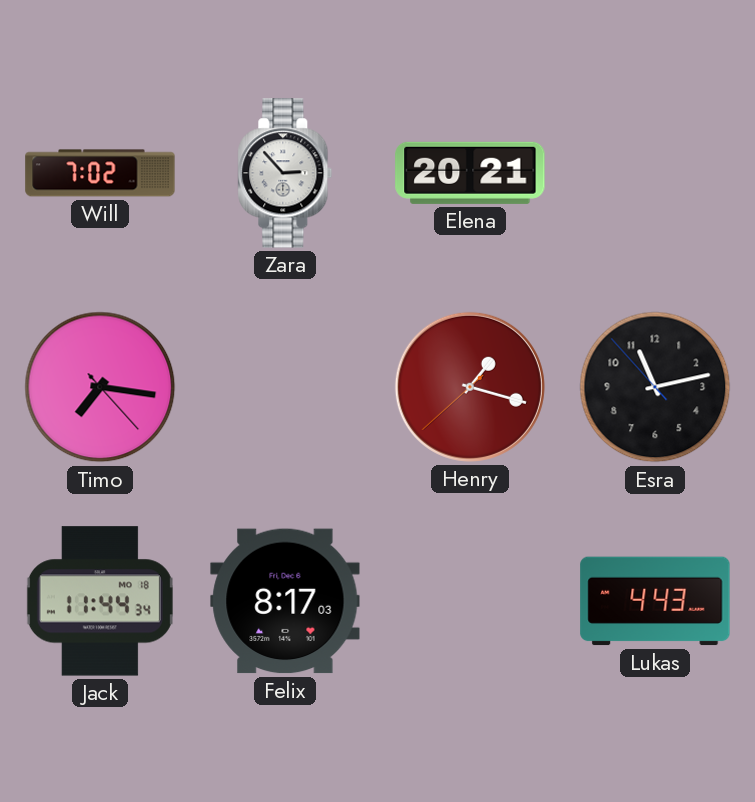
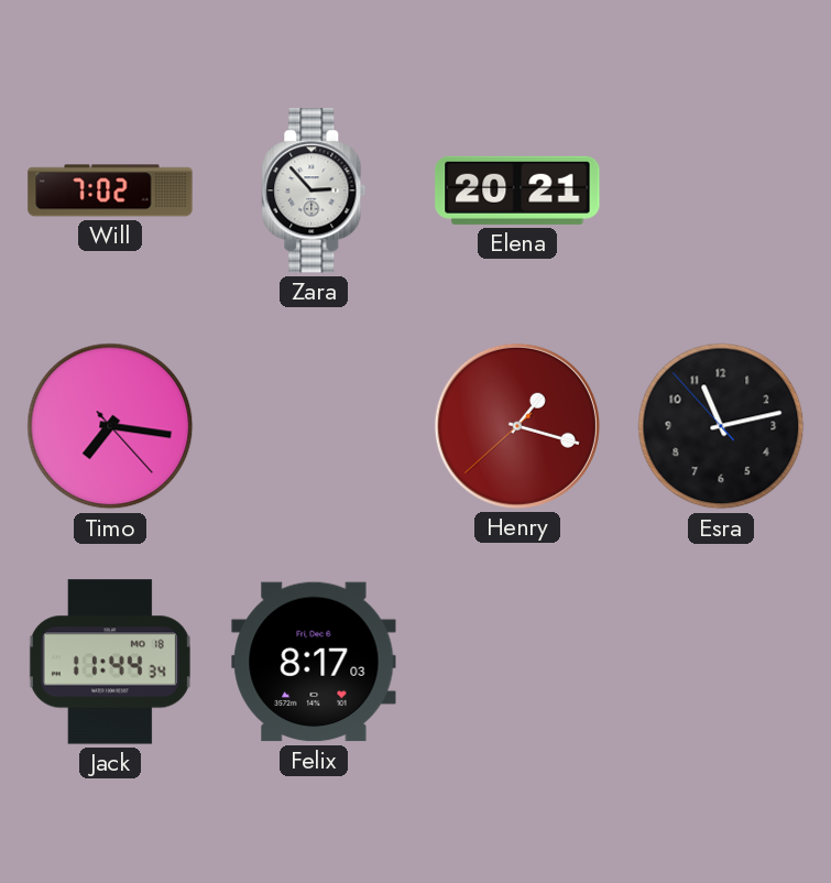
Lukas: 4:43 -> none
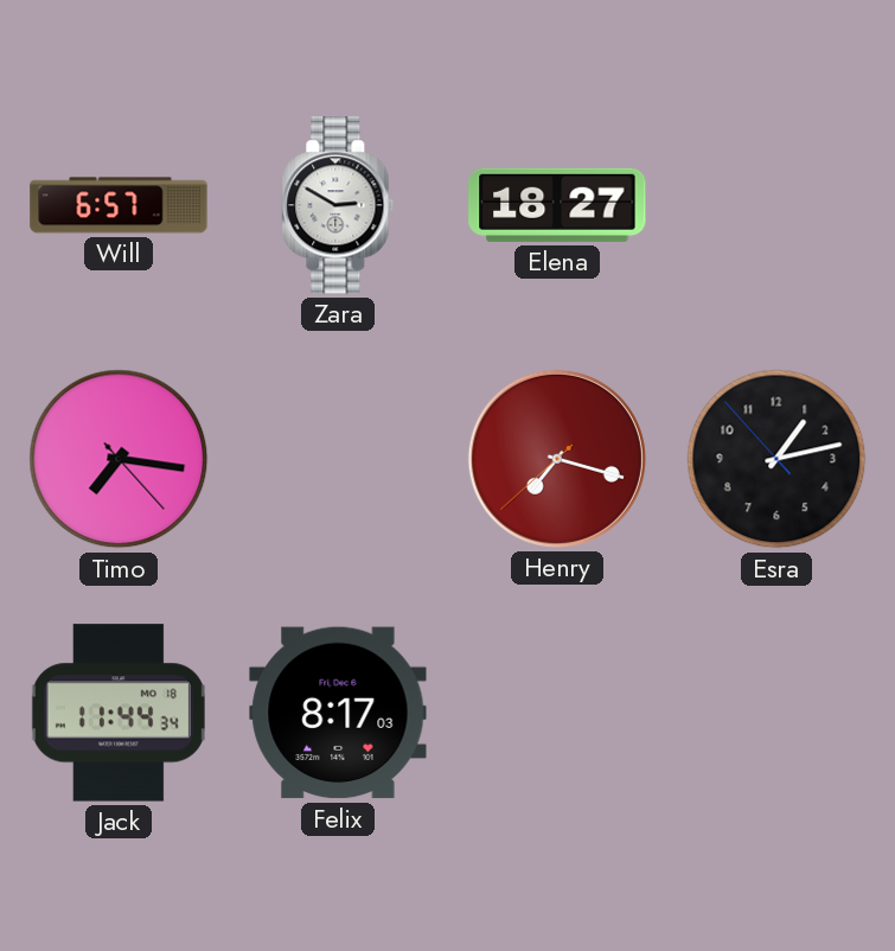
Will: 7:02 -> 6:57
Zara: 2:53 -> 2:50
Elena: 20:21 -> 18:27
Henry: 1:17 -> 7:17
Esra: 11:12 -> 1:12
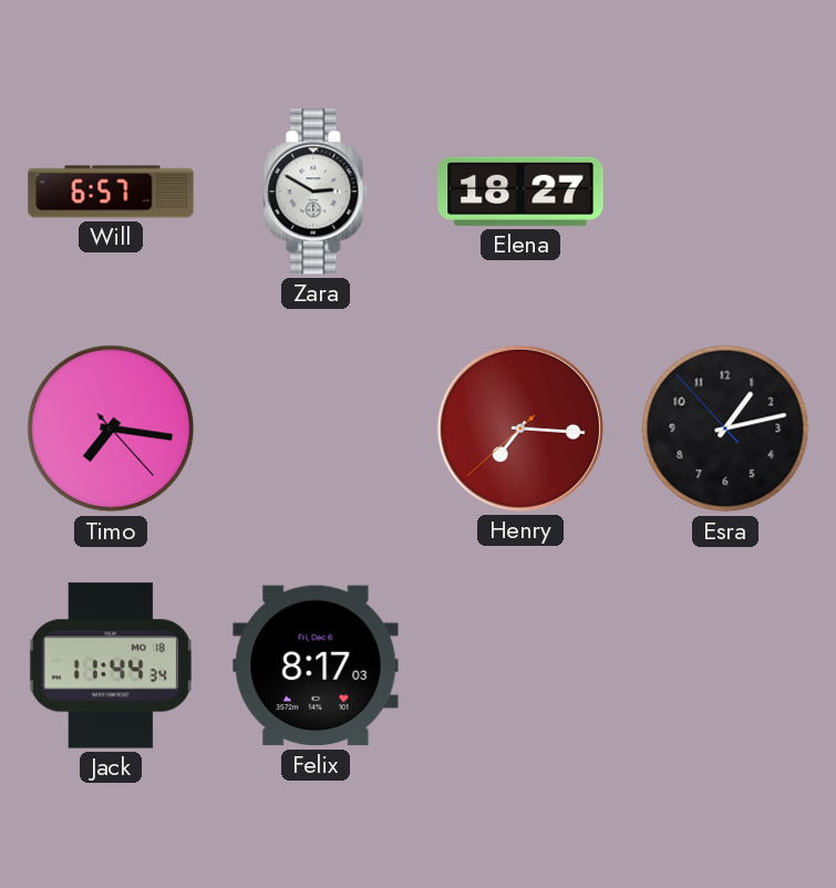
Henry: 7:17 -> 7:15
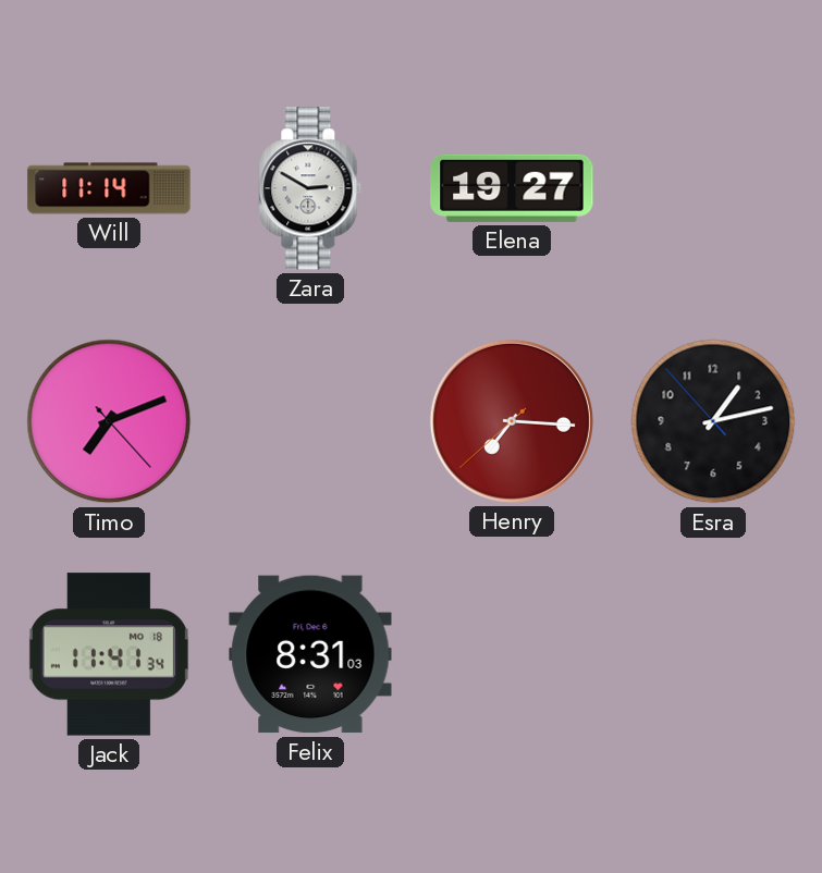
Will: 6:57 -> 11:14
Elena: 18:27 -> 19:27
Timo: 7:16 -> 7:11
Jack: 11:44 -> 11:41
Felix: 8:17 -> 8:31
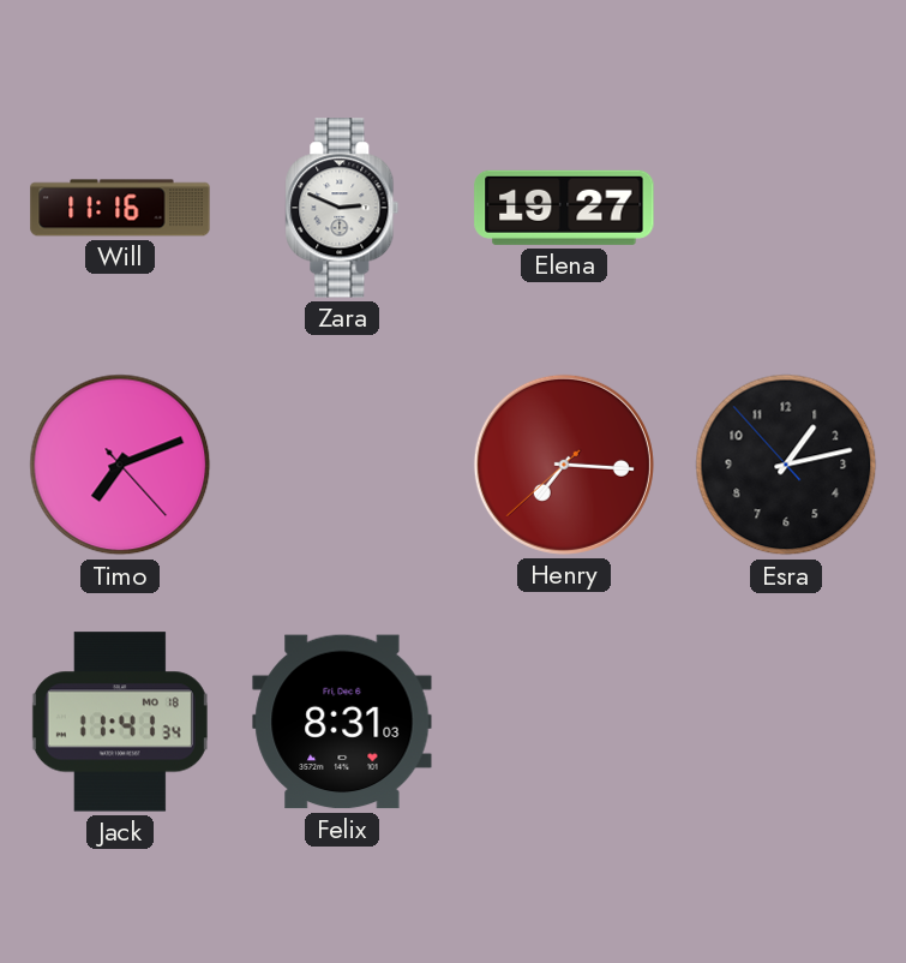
Will: 11:14 -> 11:16
Zara: 2:50 -> 2:49
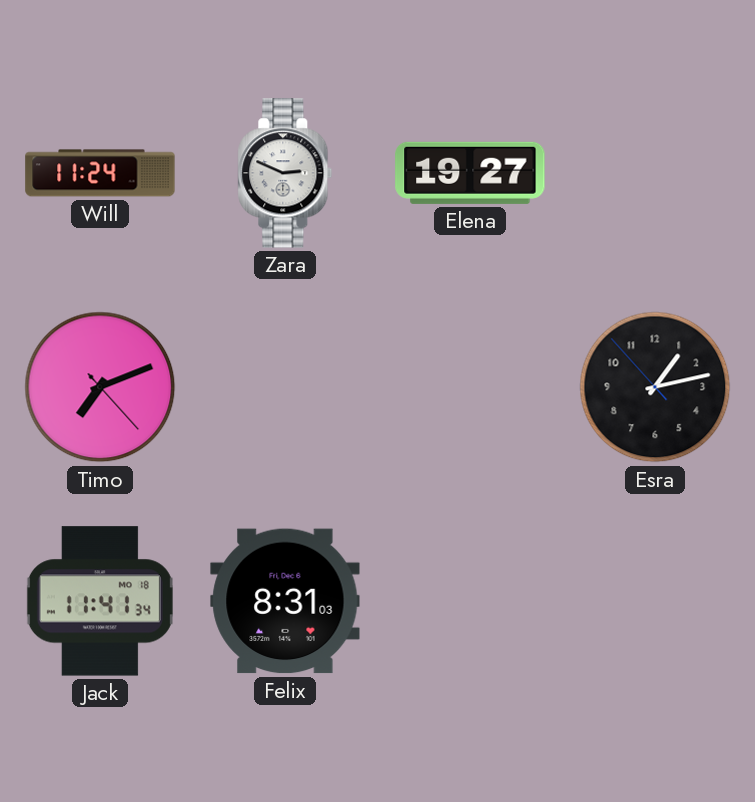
Will: 11:16 -> 11:24
Henry: 7:15 -> none
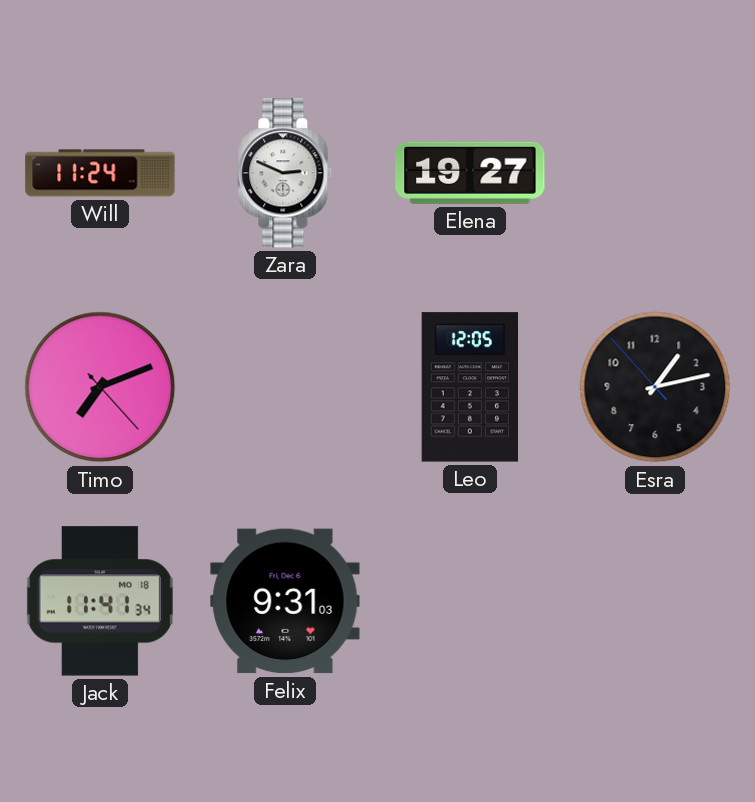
Leo: none -> 12:05
Felix: 8:31 -> 9:31
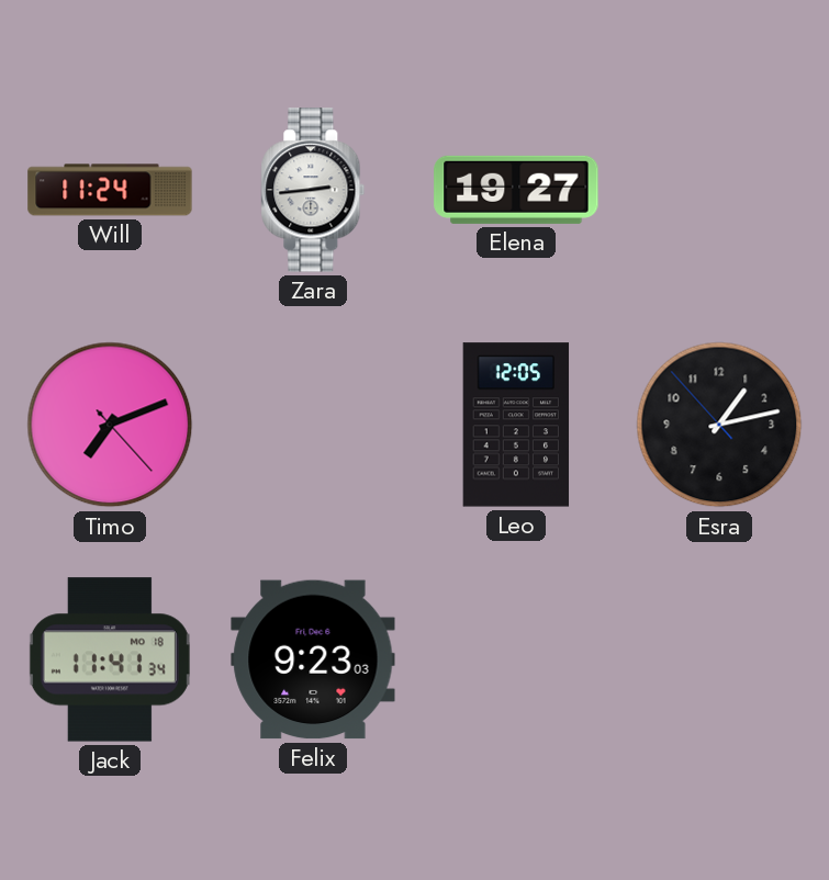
Zara: 2:49 -> 2:44
Felix: 9:31 -> 9:23
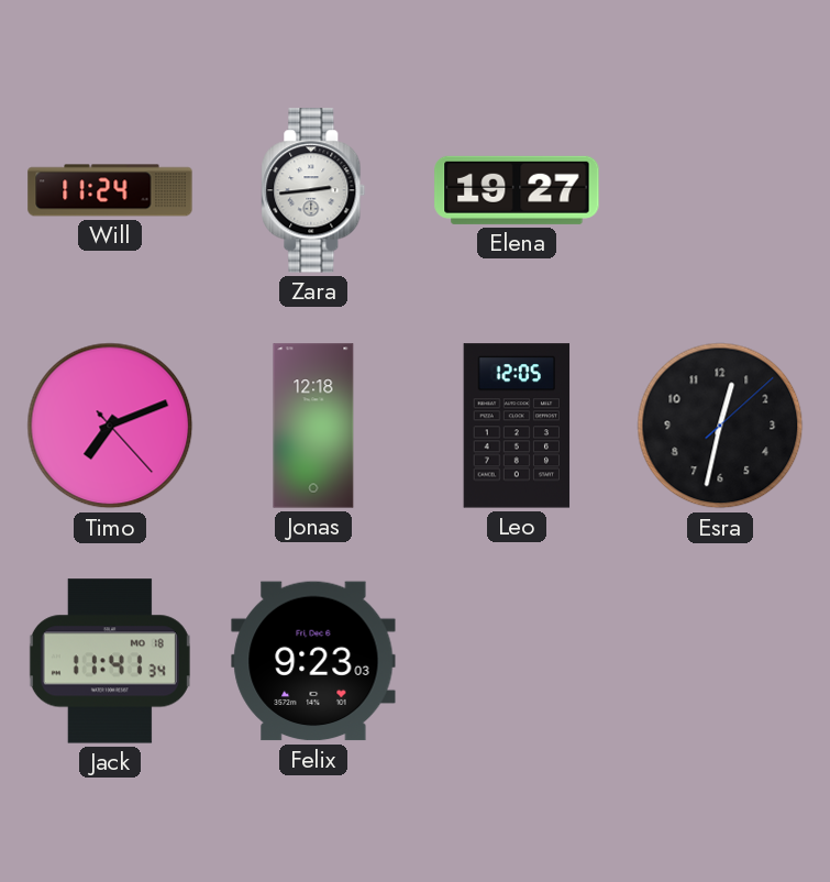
Jonas: none -> 12:18
Esra: 1:12 -> 12:32
